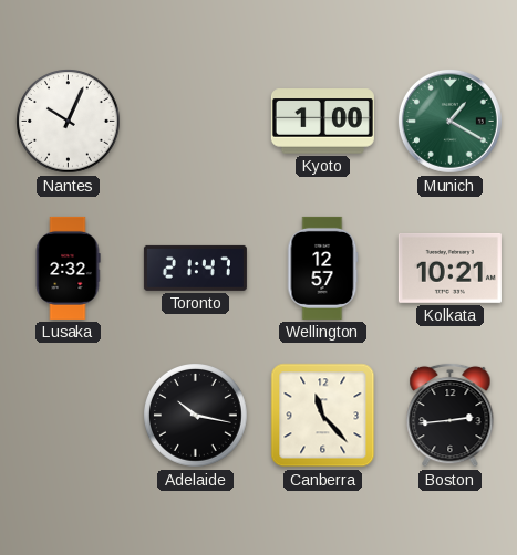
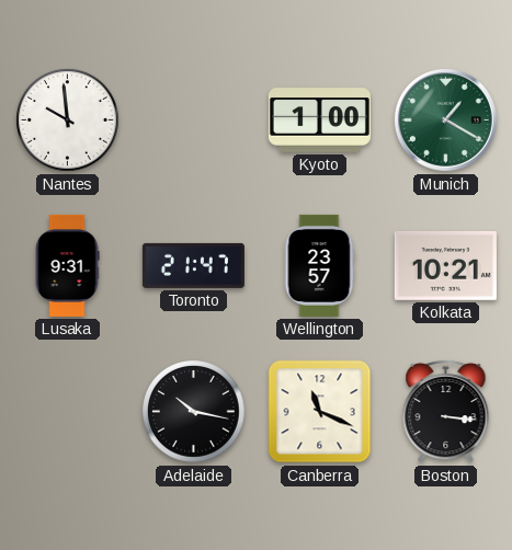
Nantes: 10:04 -> 9:59
Lusaka: 2:32 -> 9:31
Wellington: 12:57 -> 23:57
Canberra: 11:23 -> 11:19
Boston: 2:44 -> 3:16
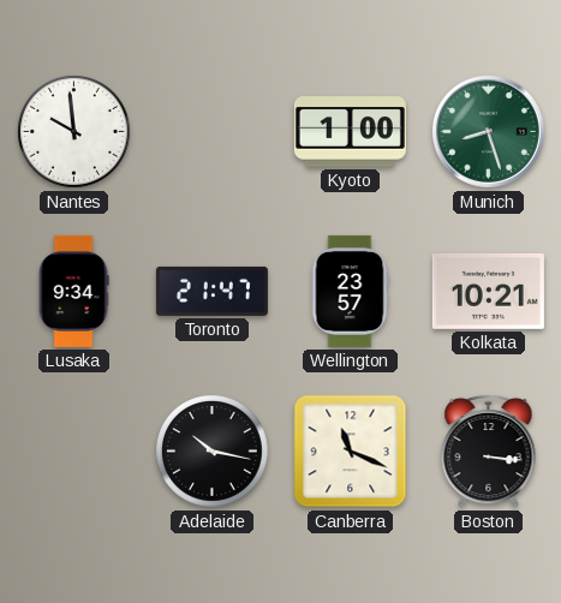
Munich: 1:20 -> 8:27
Lusaka: 9:31 -> 9:34
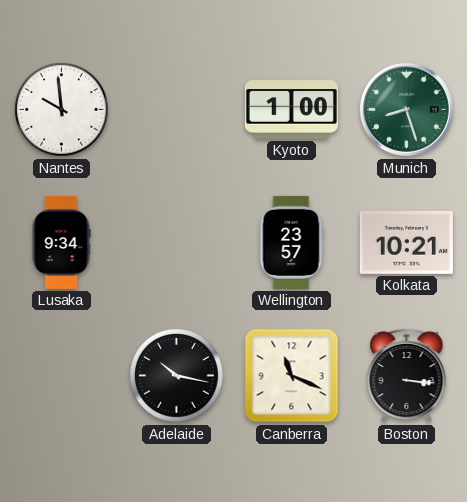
Toronto: 21:47 -> none
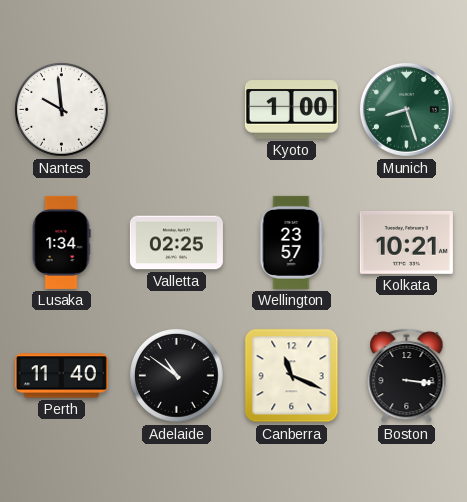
Lusaka: 9:34 -> 1:34
Valletta: none -> 02:25
Perth: none -> 11:40
Adelaide: 10:17 -> 10:51
